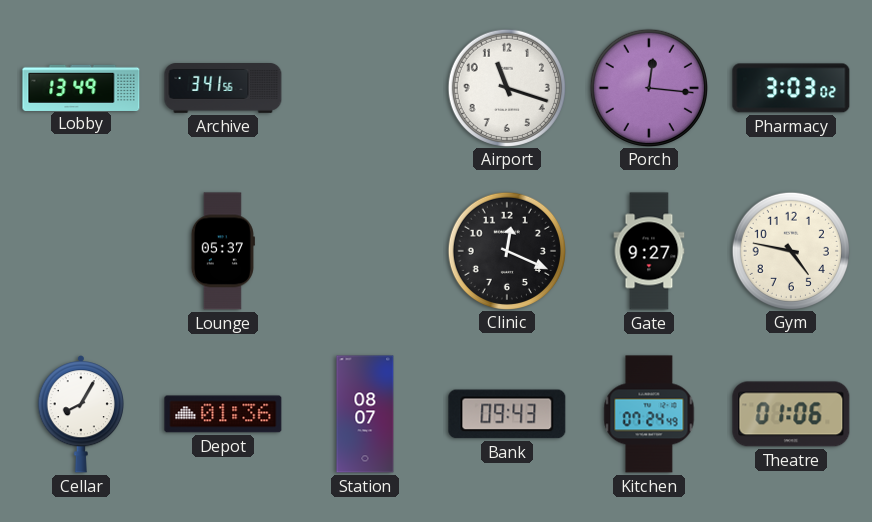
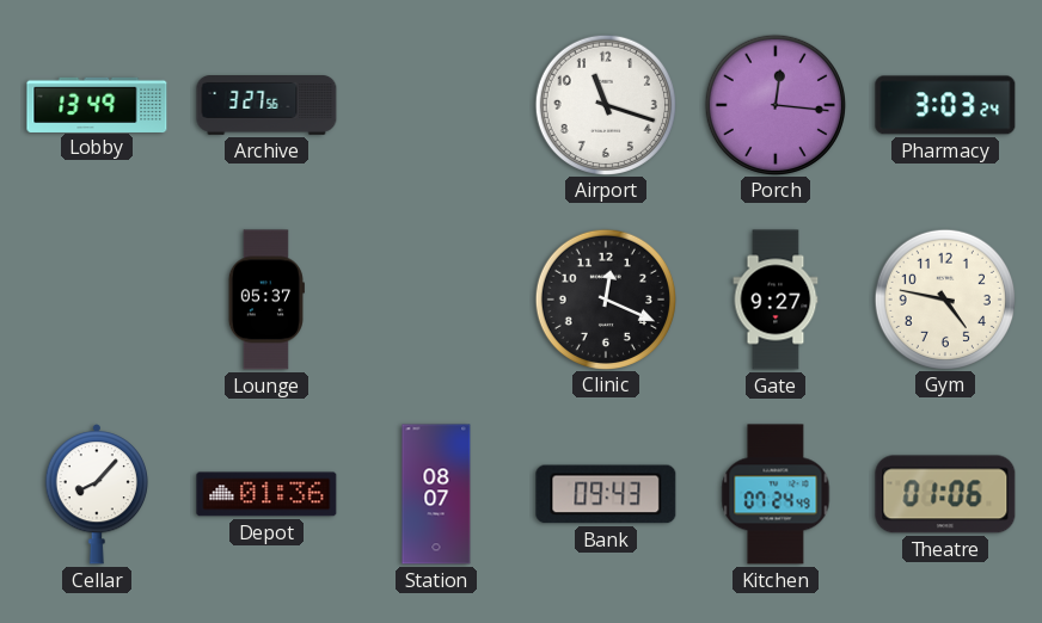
Archive: 3:41 -> 3:27
Pharmacy: 3:03:02 -> 3:03:24
Cellar: 8:05 -> 8:07
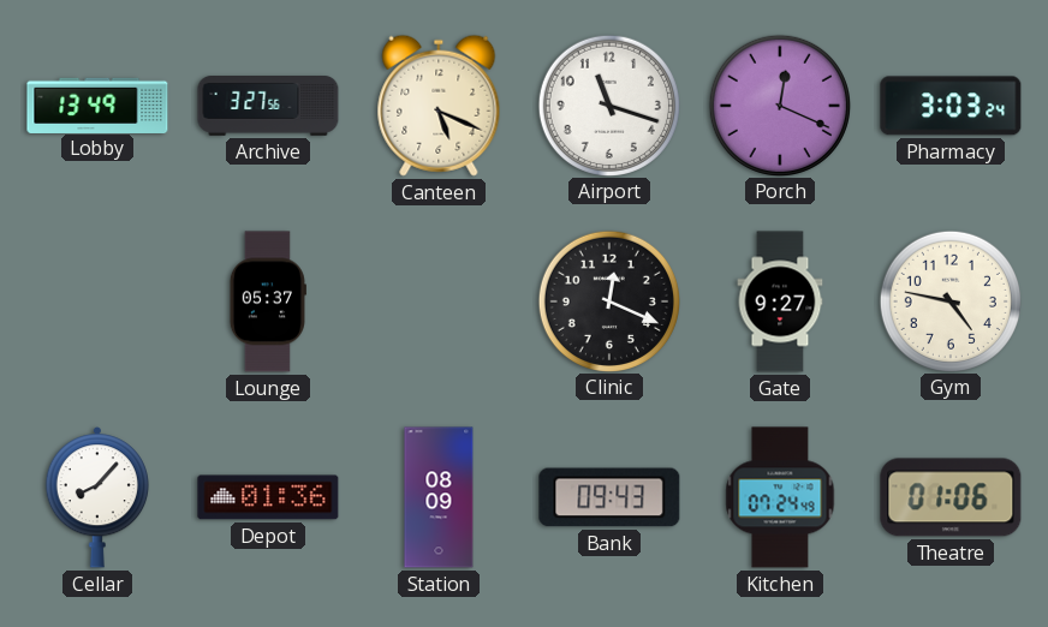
Canteen: none -> 5:19
Porch: 12:16 -> 12:19
Station: 08:07 -> 08:09
